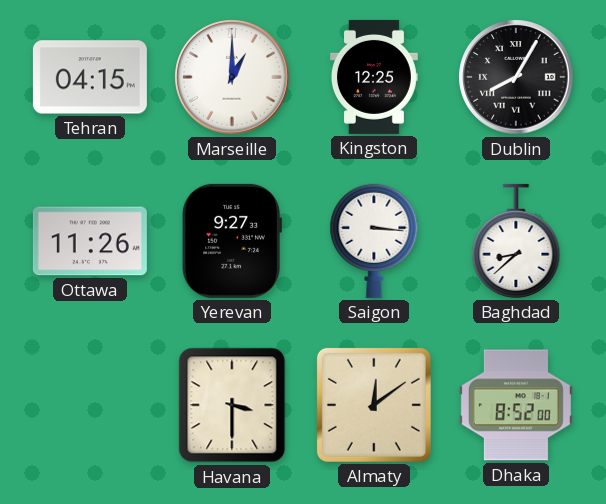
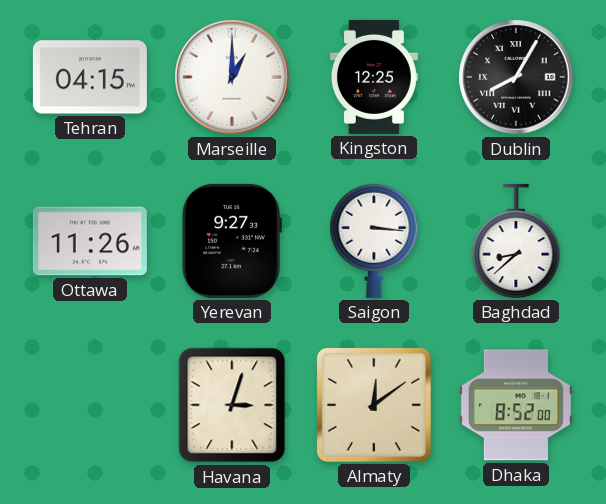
Havana: 3:30 -> 3:03
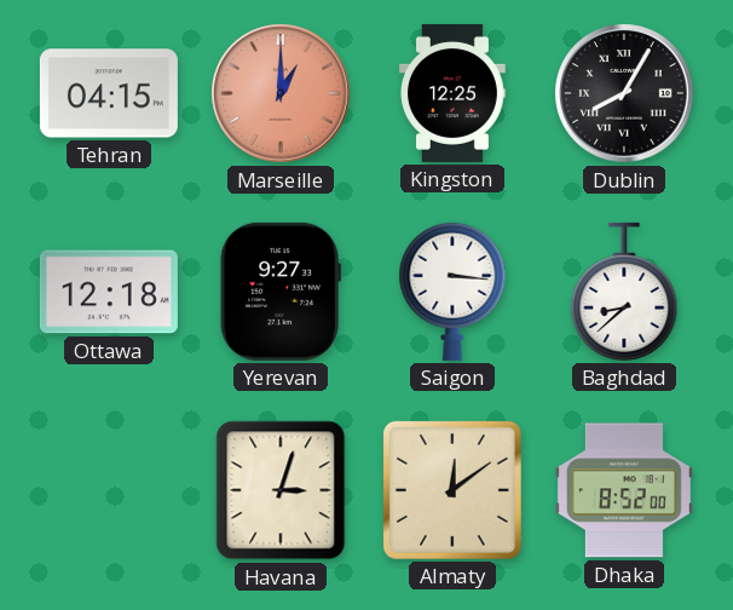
Marseille dial: white -> salmon
Ottawa: 11:26 -> 12:18
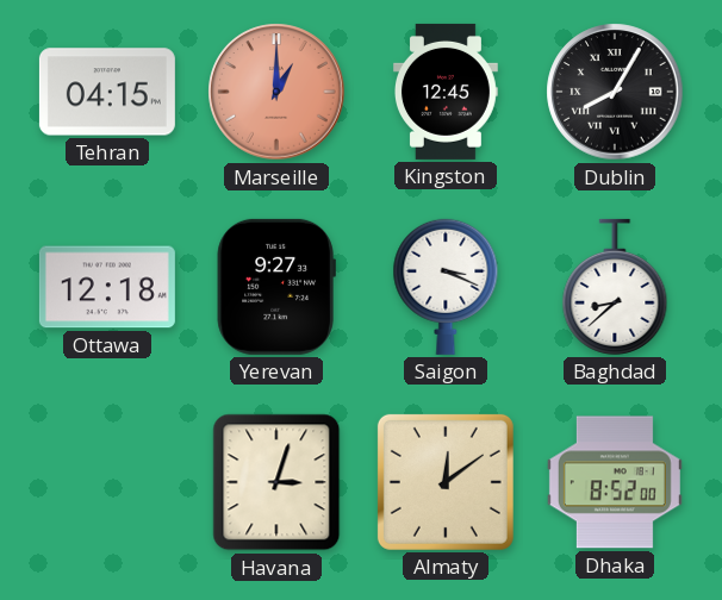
Kingston: 12:25 -> 12:45
Saigon: 3:16 -> 3:19
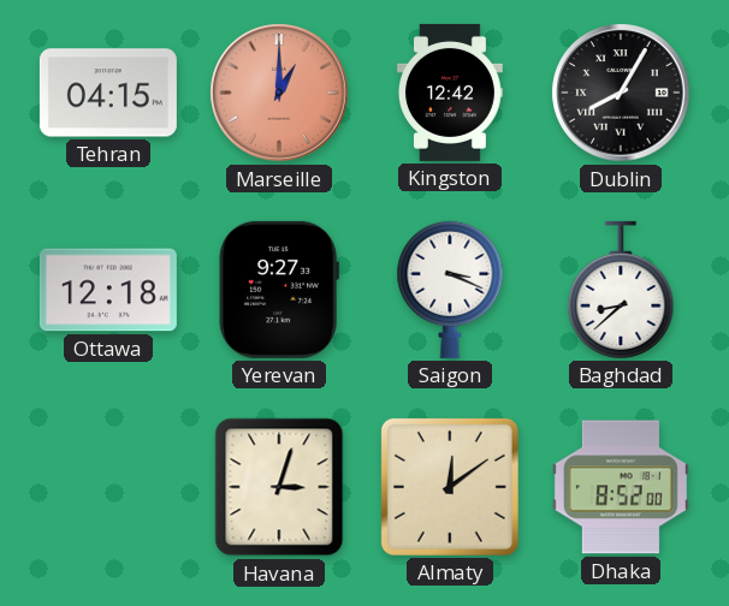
Kingston: 12:45 -> 12:42
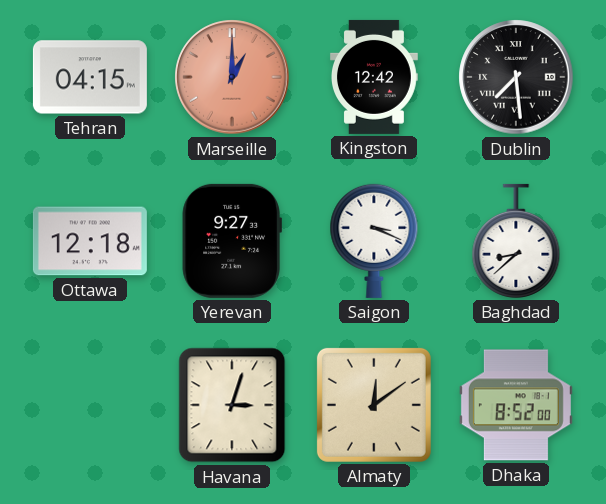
Dublin: 8:05 -> 7:29
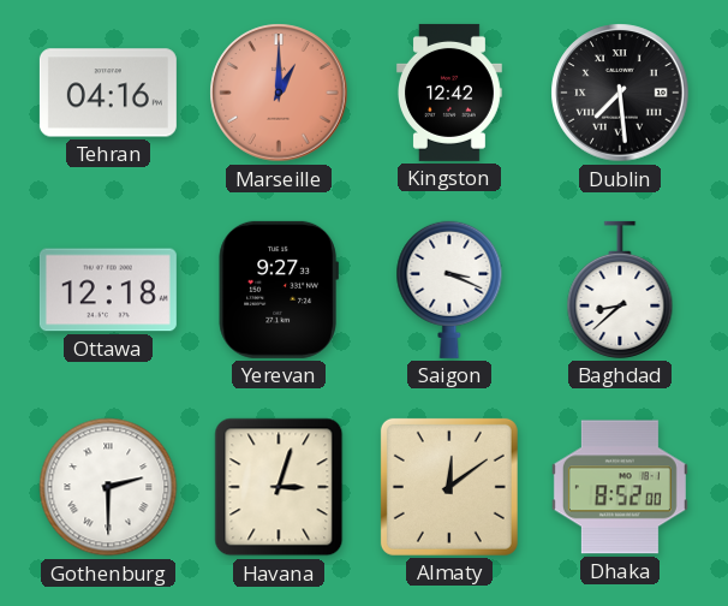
Tehran: 04:15 -> 04:16
Gothenburg: none -> 2:30
